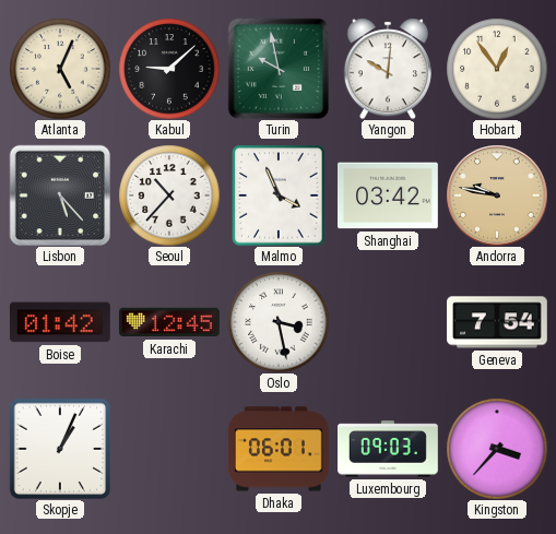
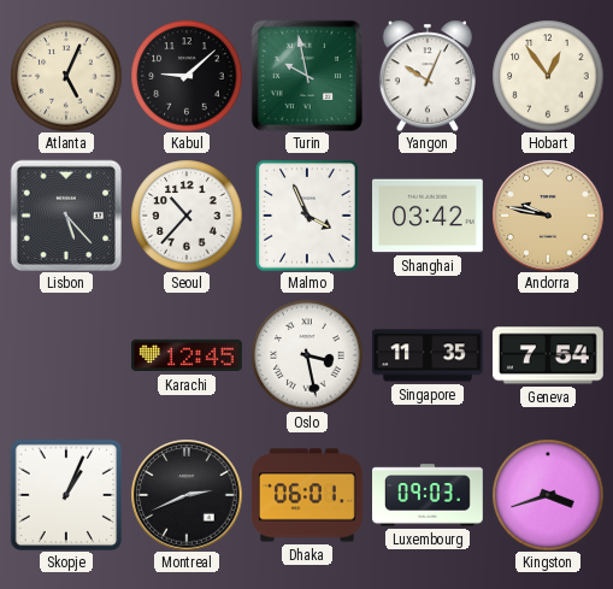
Yangon: 10:01 -> 10:04
Boise: 01:42 -> none
Singapore: none -> 11:35
Montreal: none -> 2:41
Kingston: 3:37 -> 3:42
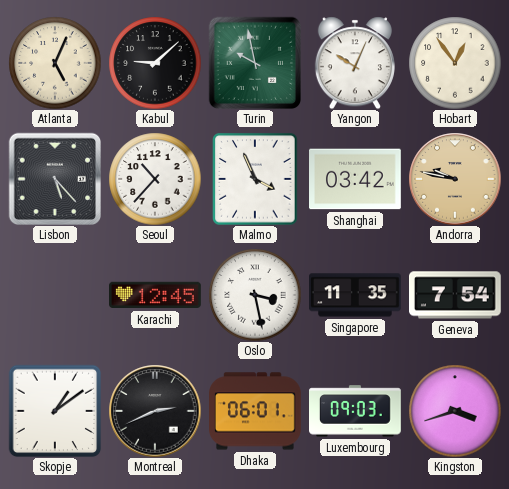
Skopje: 1:04 -> 1:09
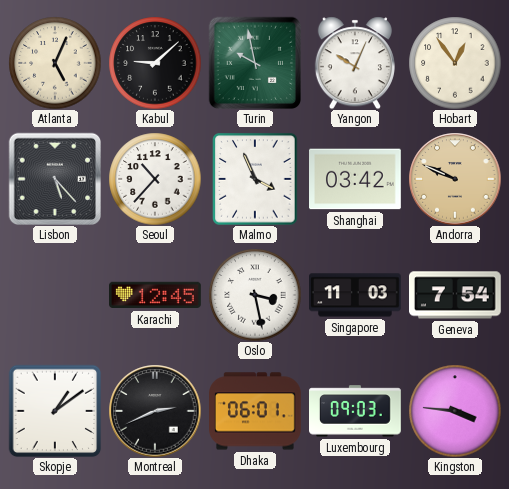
Andorra: 9:47 -> 9:49
Singapore: 11:35 -> 11:03
Kingston: 3:42 -> 3:46
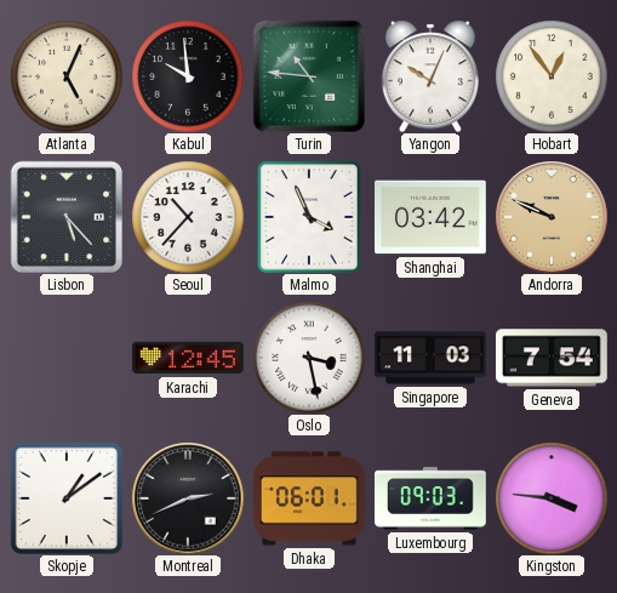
Kabul: 9:08 -> 9:59
Turin: 9:58 -> 10:46
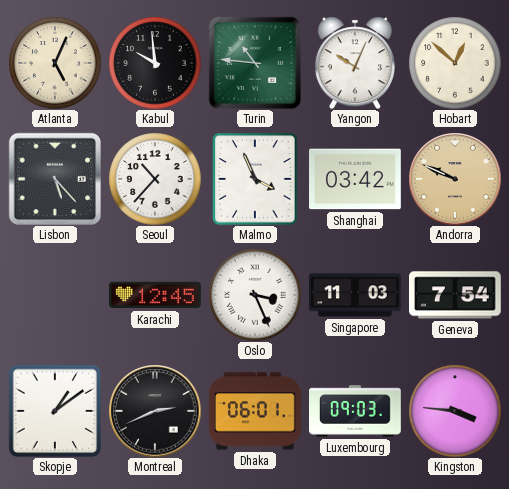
Hobart: 12:54 -> 12:52
Oslo: 3:28 -> 3:26
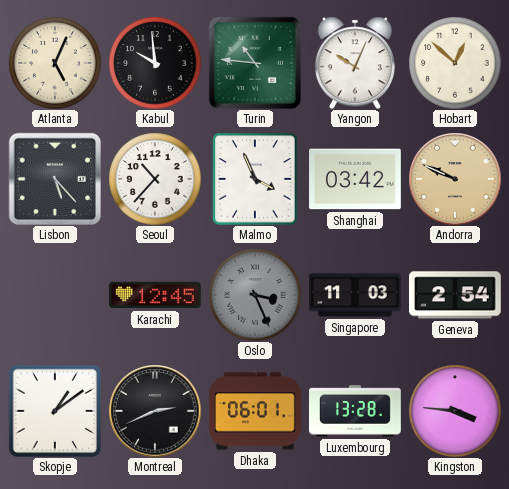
Oslo dial: white -> grey
Geneva: 7:54 -> 2:54
Luxembourg: 09:03 -> 13:28
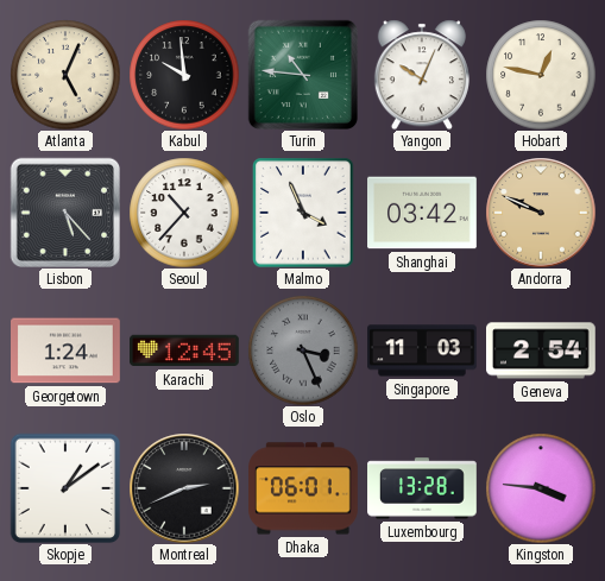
Hobart: 12:52 -> 12:47
Georgetown: none -> 1:24
